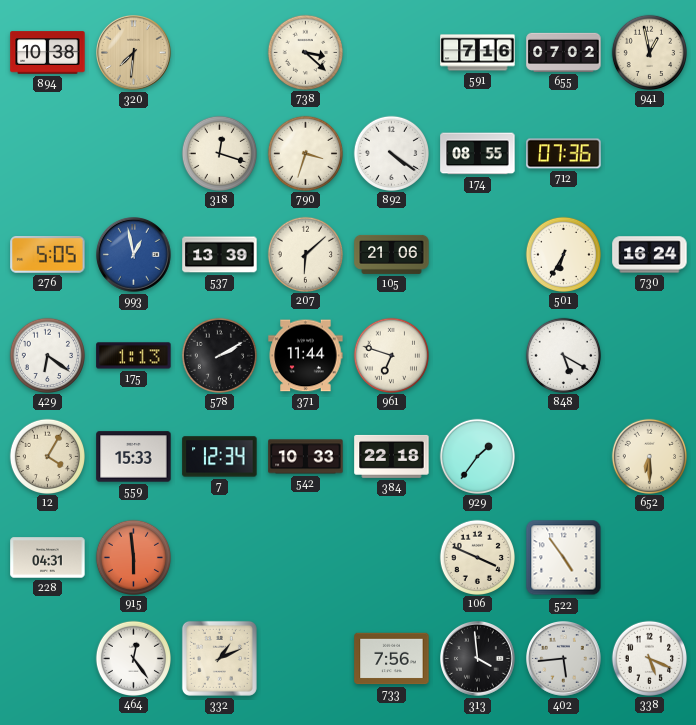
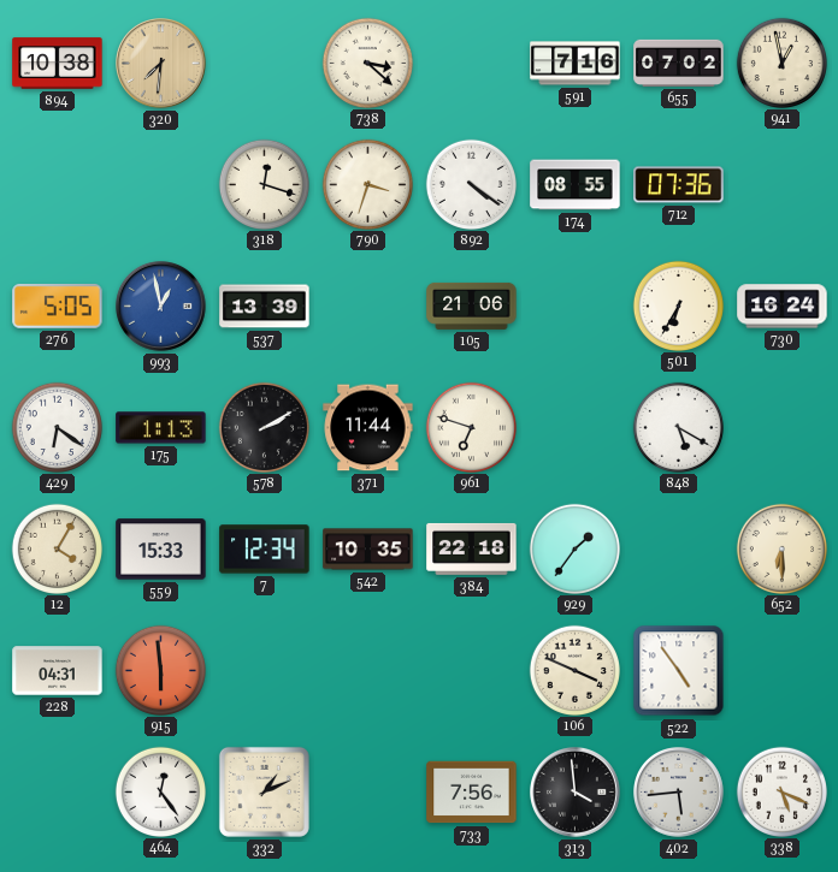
207: 6:08 -> none
542: 10:33 -> 10:35
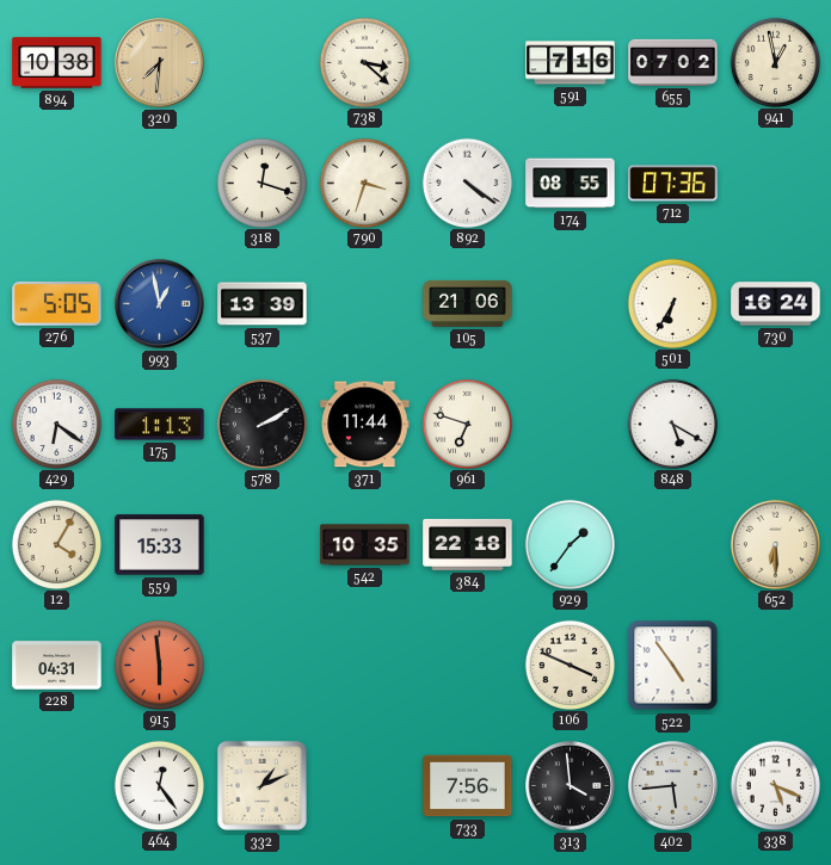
7: 12:34 -> none
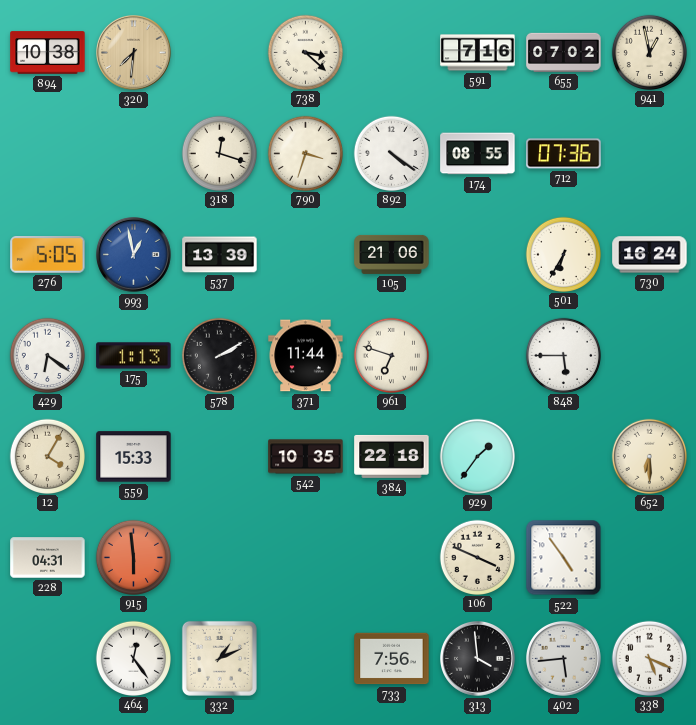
848: 5:20 -> 5:45
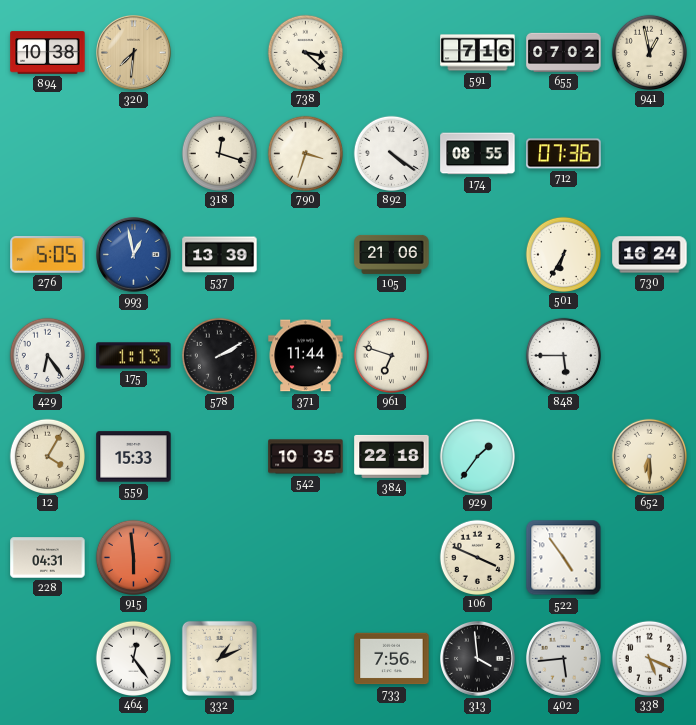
429: 6:21 -> 6:24
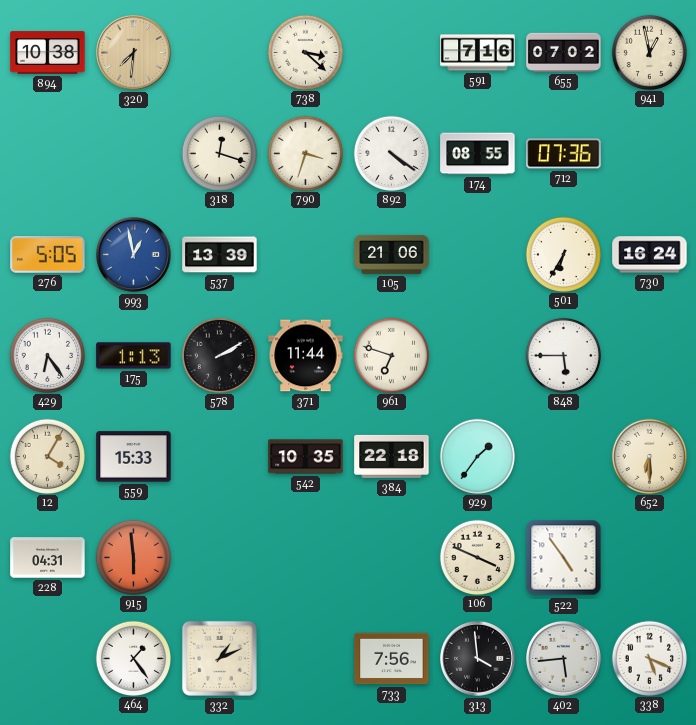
464: 12:24 -> 1:24
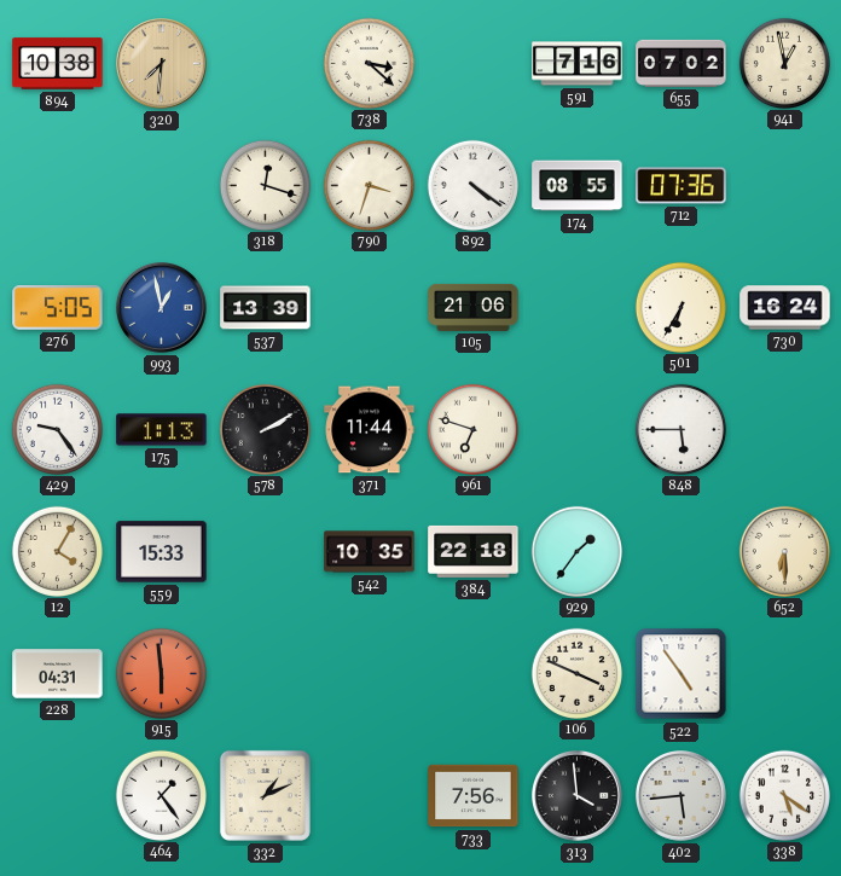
429: 6:24 -> 9:24
338: 5:19 -> 5:21
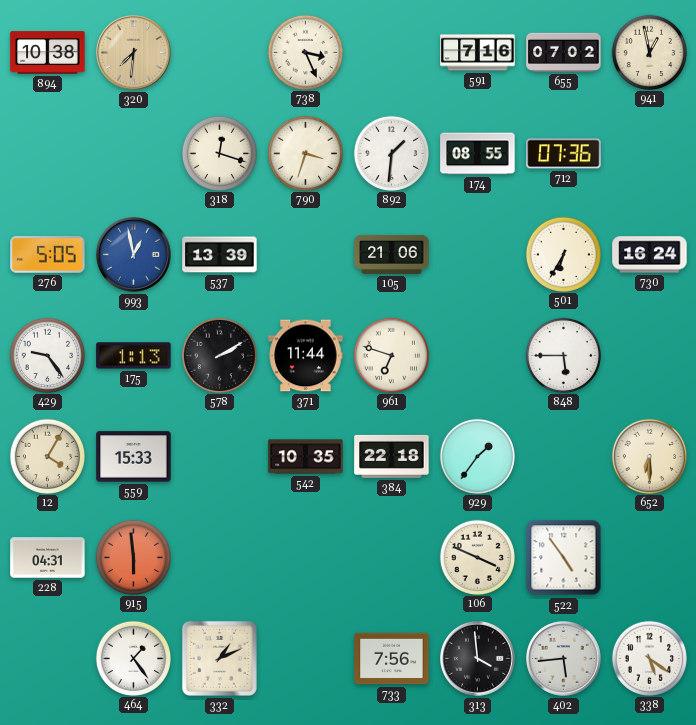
738: 3:22 -> 3:26
892: 4:21 -> 1:31
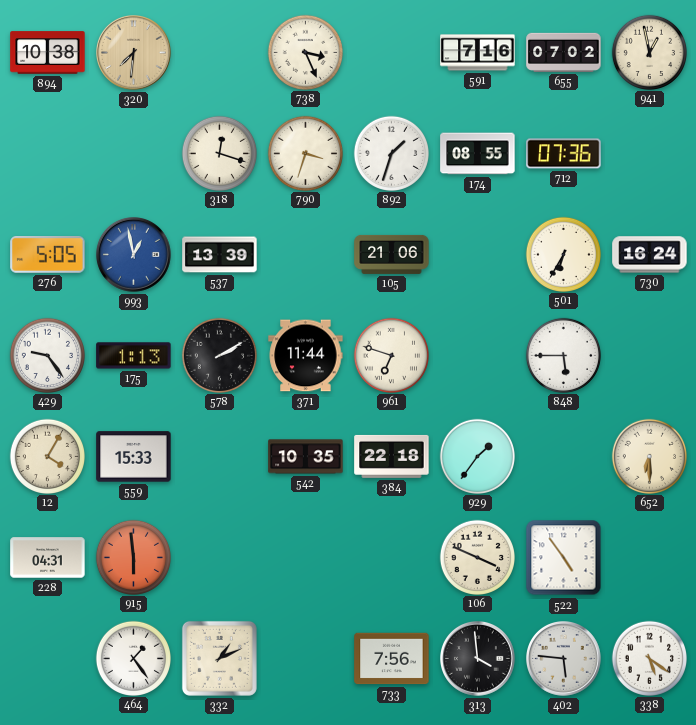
892: 1:31 -> 1:33
402: 5:44 -> 5:46
